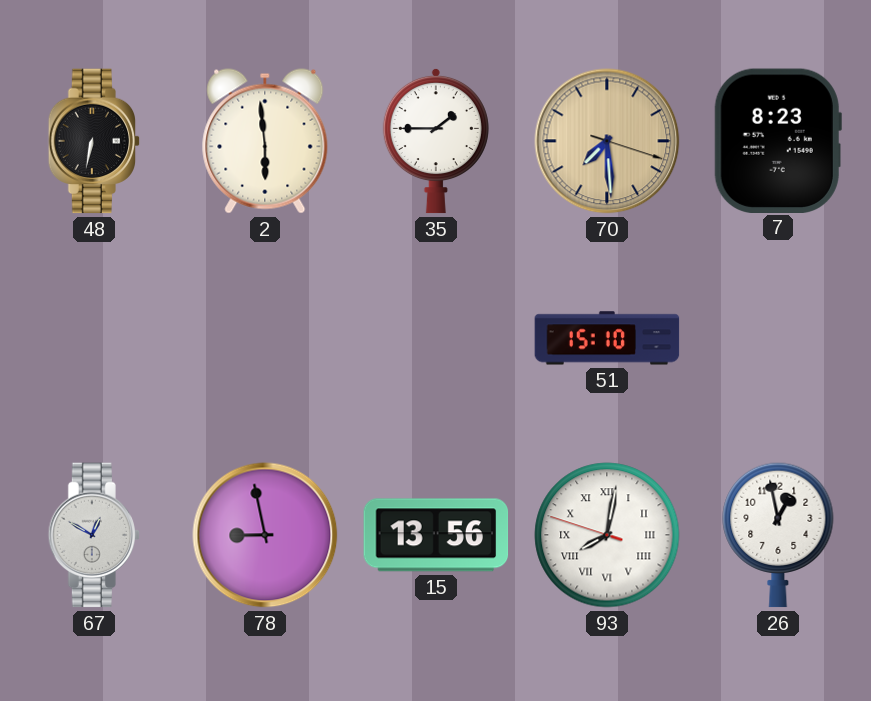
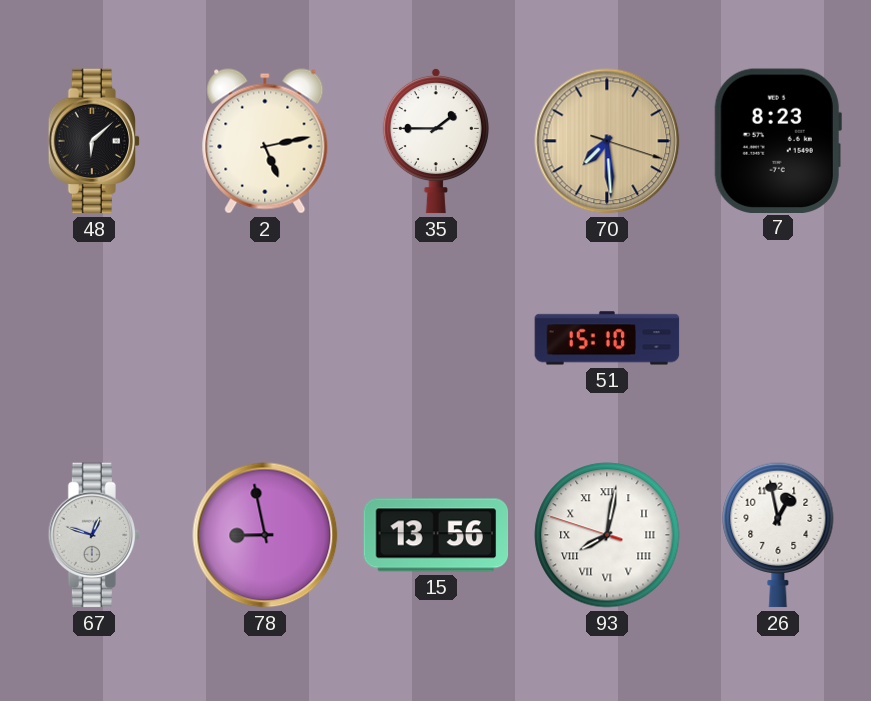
48: 6:32 -> 6:08
2: 5:59 -> 5:13
67: 12:50 -> 12:48
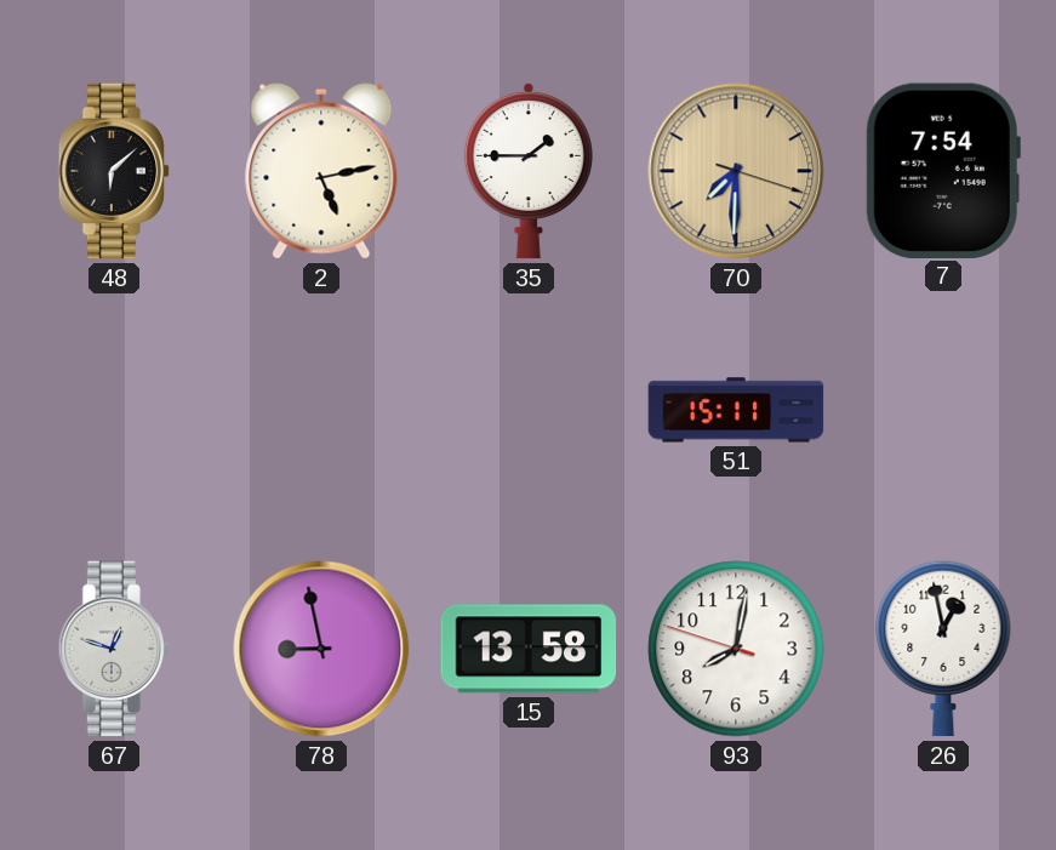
70: 7:29 -> 7:30
7: 8:23 -> 7:54
51: 15:10 -> 15:11
15: 13:56 -> 13:58
93 numerals: Roman -> Arabic
